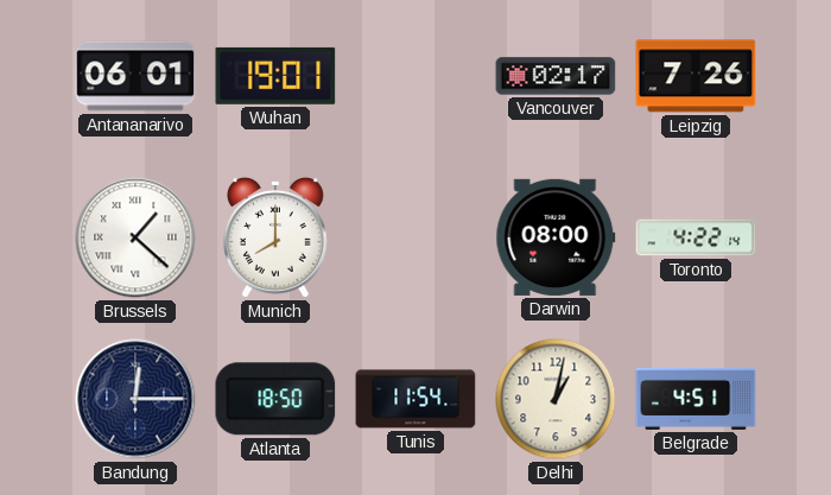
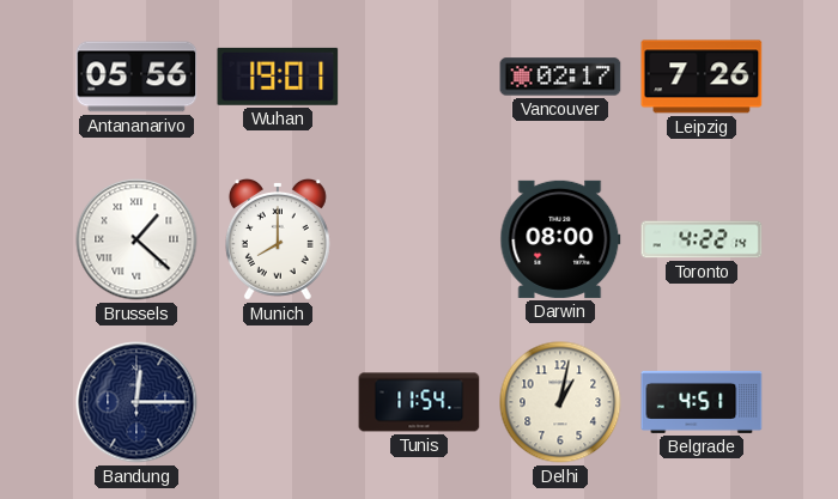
Antananarivo: 06:01 -> 05:56
Atlanta: 18:50 -> none
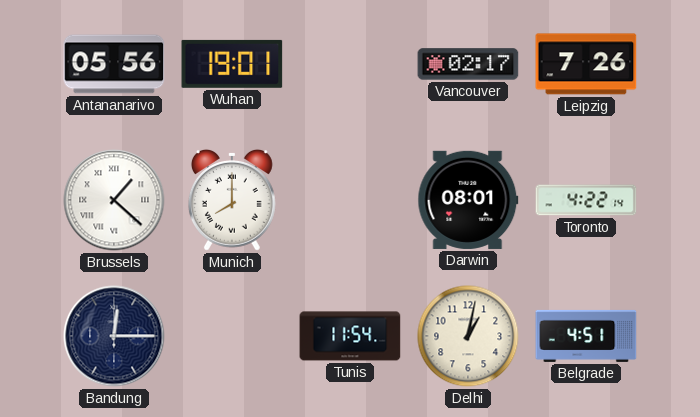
Darwin: 08:00 -> 08:01
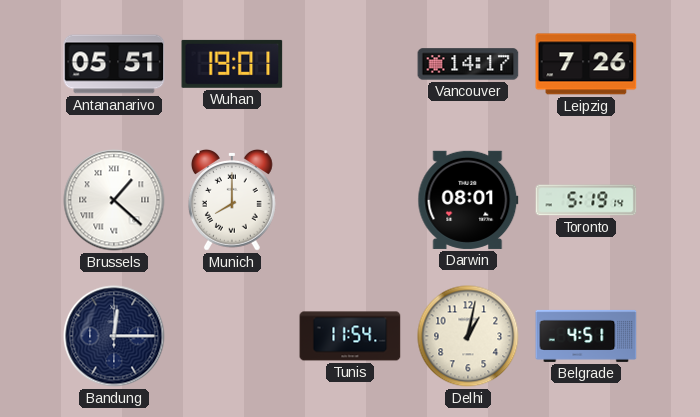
Antananarivo: 05:56 -> 05:51
Vancouver: 02:17 -> 14:17
Toronto: 4:22 -> 5:19
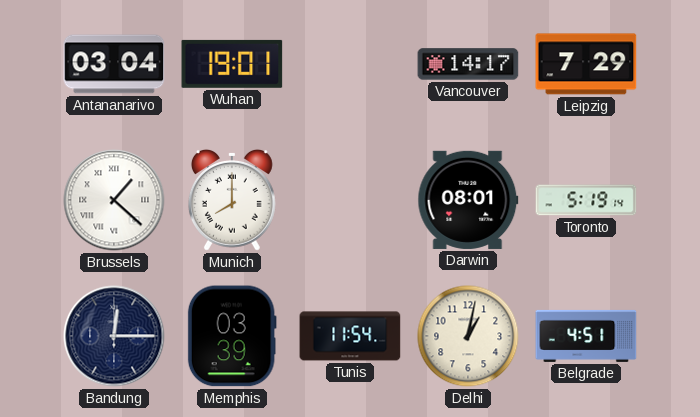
Antananarivo: 05:51 -> 03:04
Leipzig: 7:26 -> 7:29
Memphis: none -> 03:39
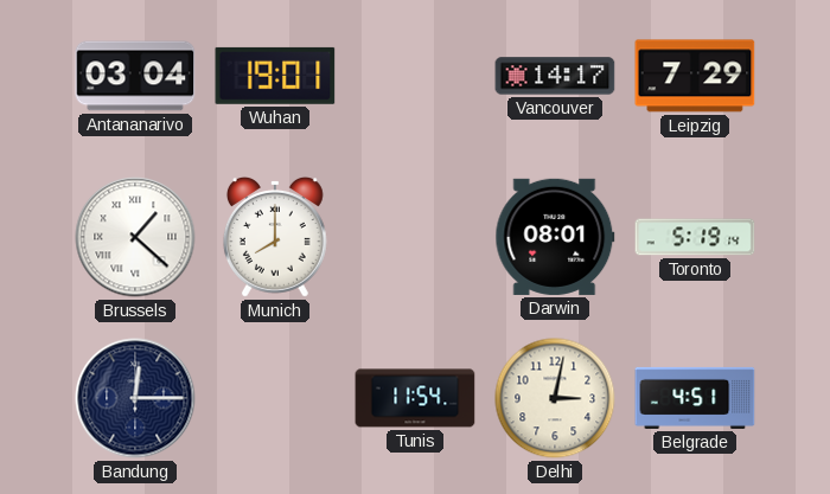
Memphis: 03:39 -> none
Delhi: 1:02 -> 3:02
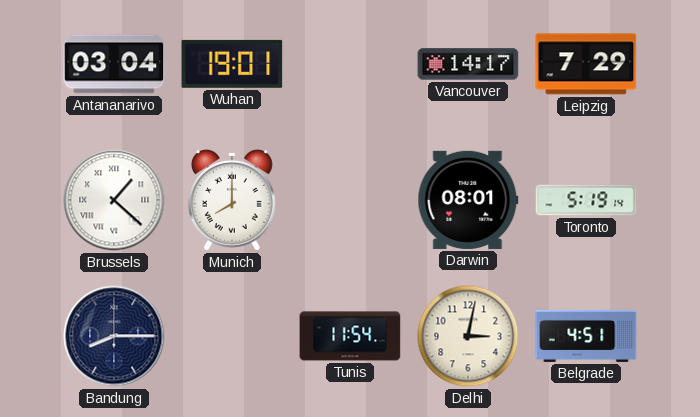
Bandung: 12:15 -> 8:15
